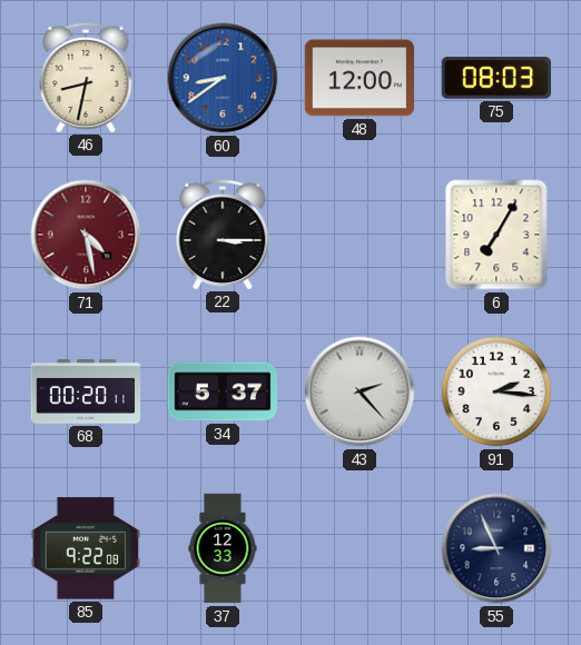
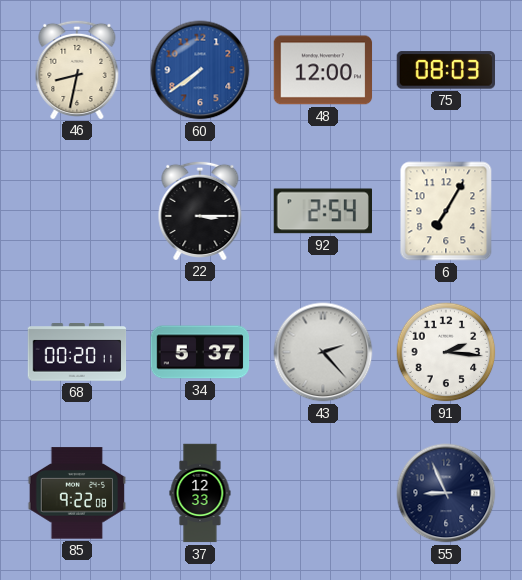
60: 8:39 -> 7:39
71: 4:28 -> none
92: none -> 2:54
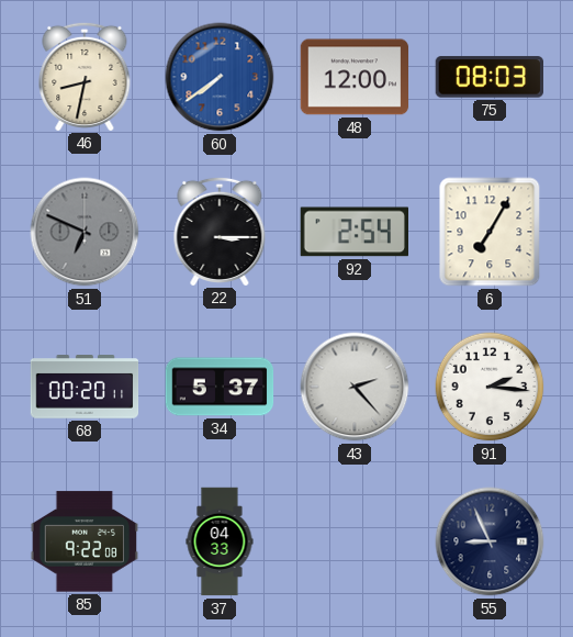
51: none -> 6:49
37: 12:33 -> 04:33
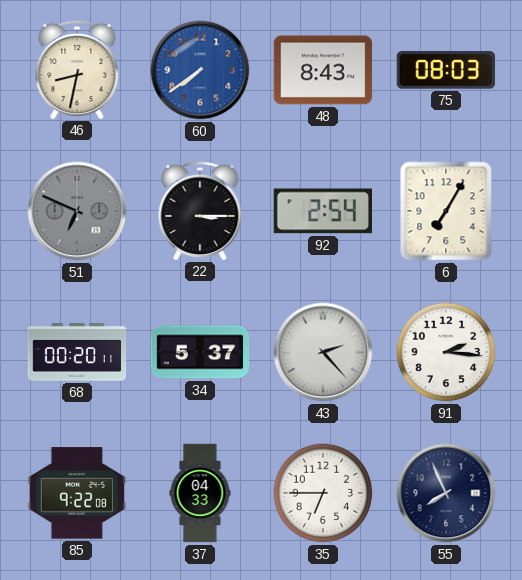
48: 12:00 -> 8:43
35: none -> 6:45
55: 8:56 -> 7:56
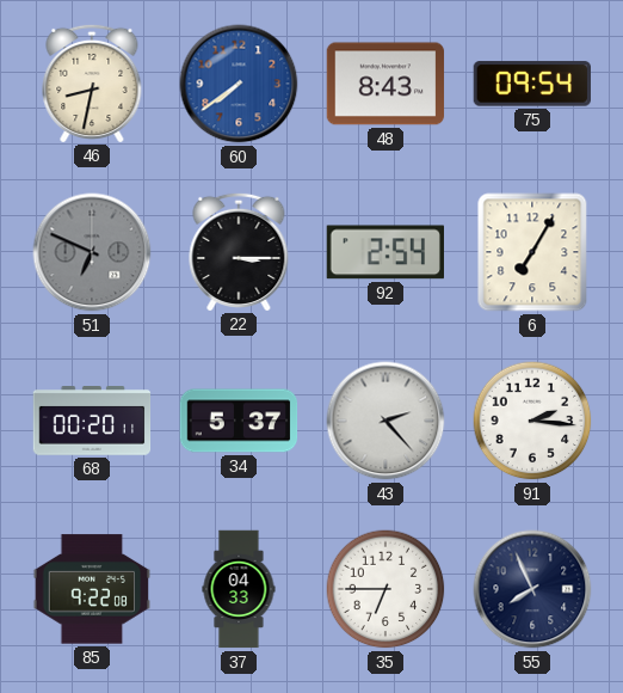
75: 08:03 -> 09:54
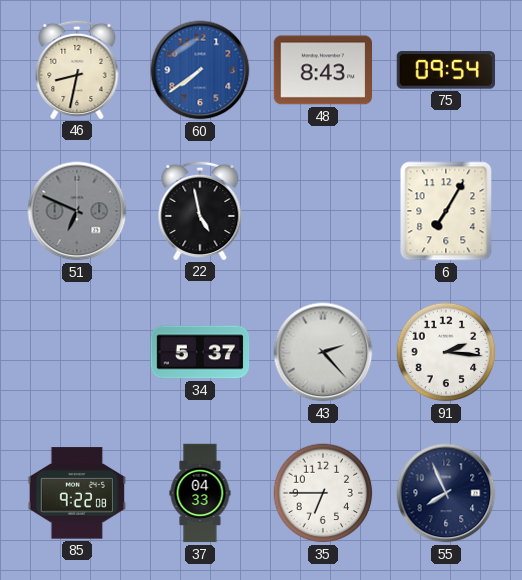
22: 3:15 -> 4:58
92: 2:54 -> none
68: 00:20 -> none
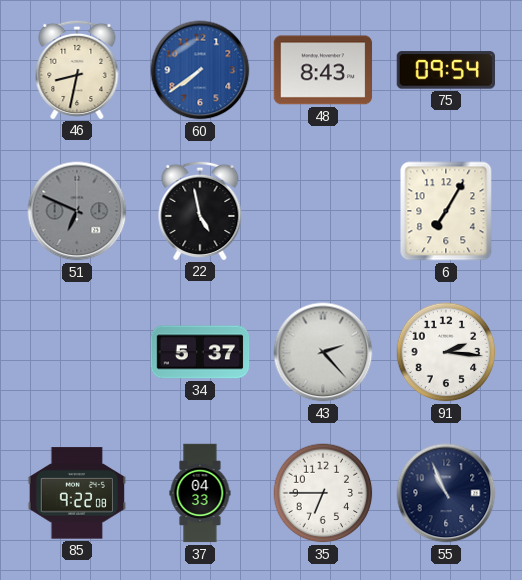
55: 7:56 -> 10:56
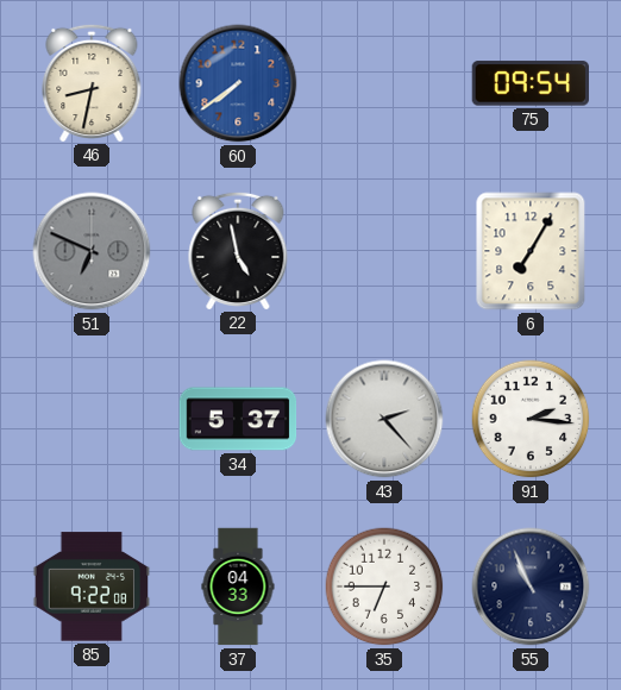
48: 8:43 -> none
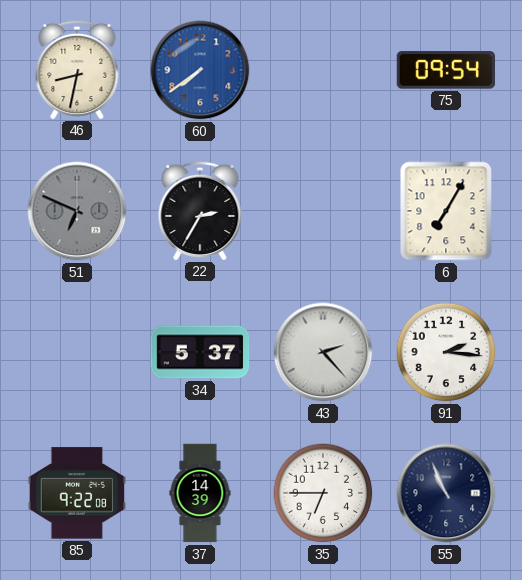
22: 4:58 -> 2:35
37: 04:33 -> 14:39
